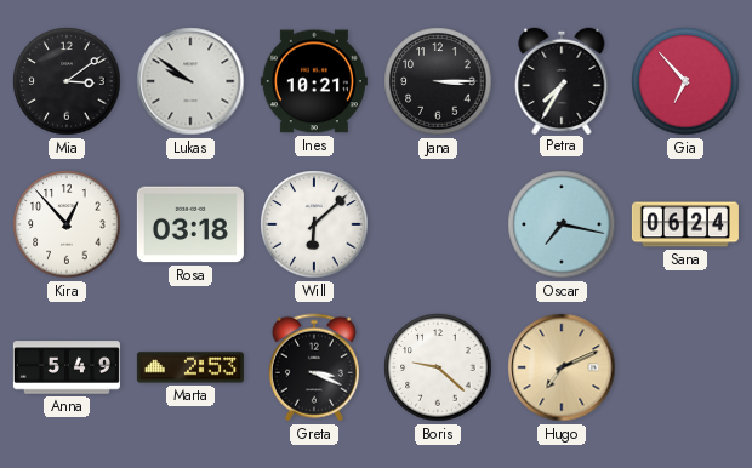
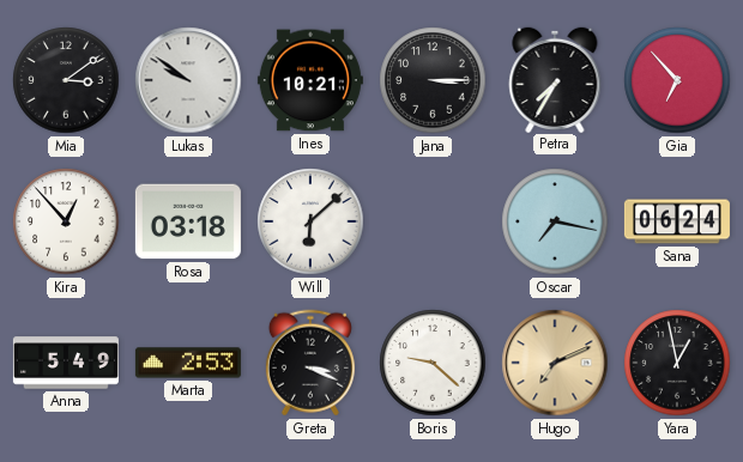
Yara: none -> 12:58
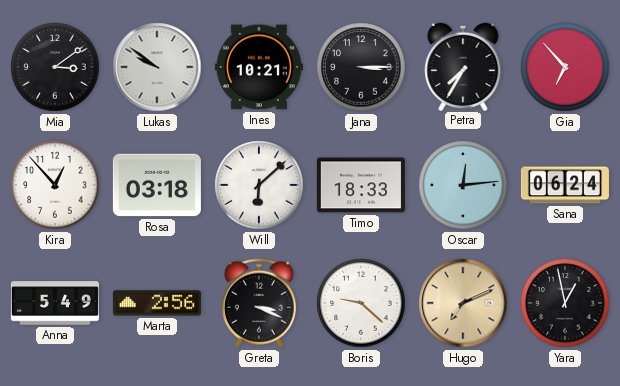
Timo: none -> 18:33
Oscar: 7:17 -> 12:14
Marta: 2:53 -> 2:56
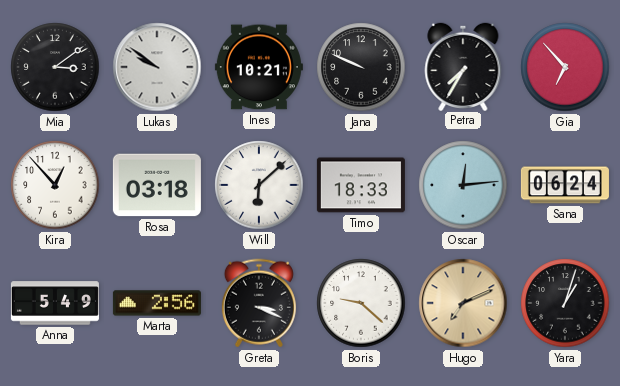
Jana: 3:15 -> 9:49
Yara: 12:58 -> 1:03
